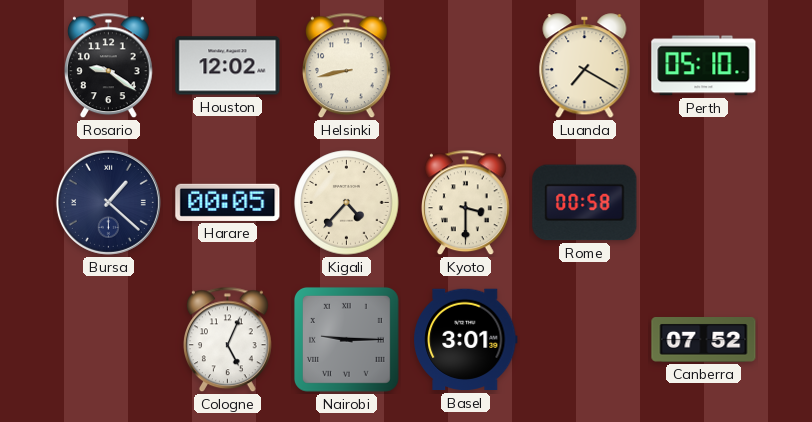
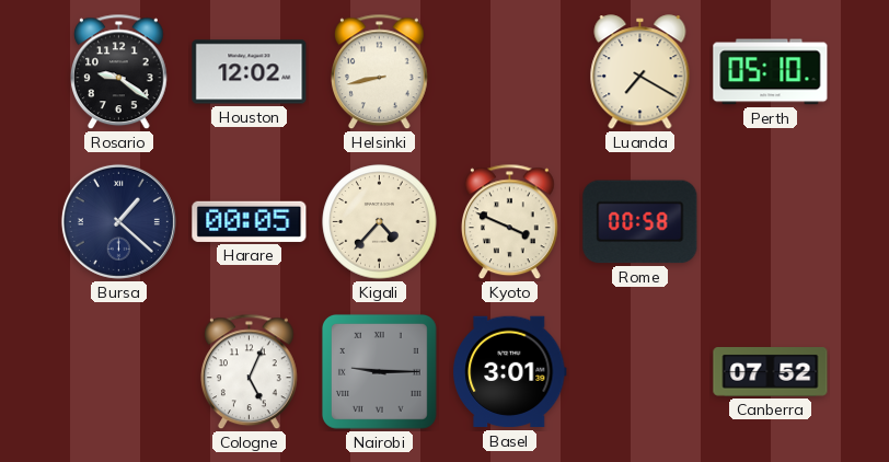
Kyoto: 3:30 -> 3:49
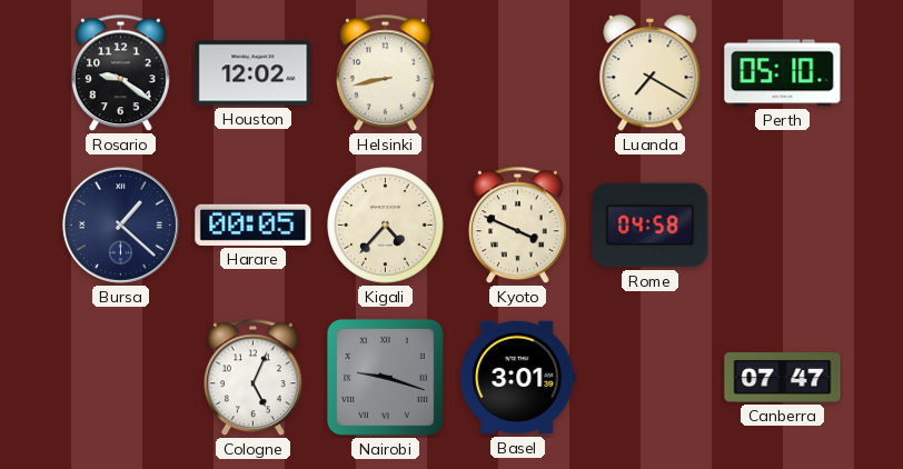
Rome: 00:58 -> 04:58
Nairobi: 9:15 -> 9:18
Canberra: 07:52 -> 07:47
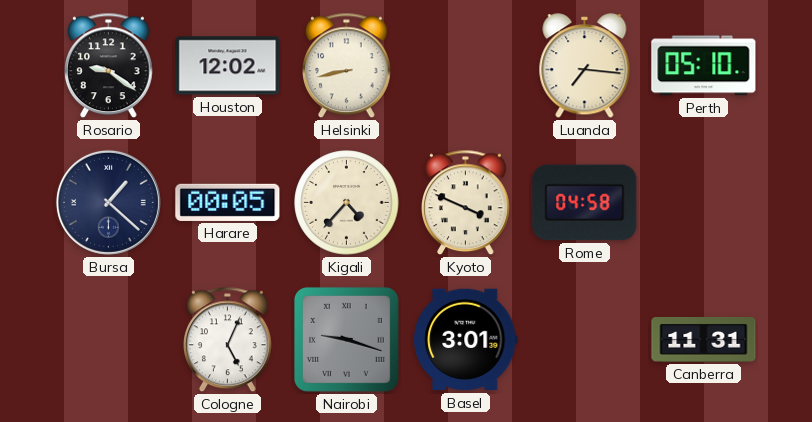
Luanda: 7:20 -> 7:16
Canberra: 07:47 -> 11:31
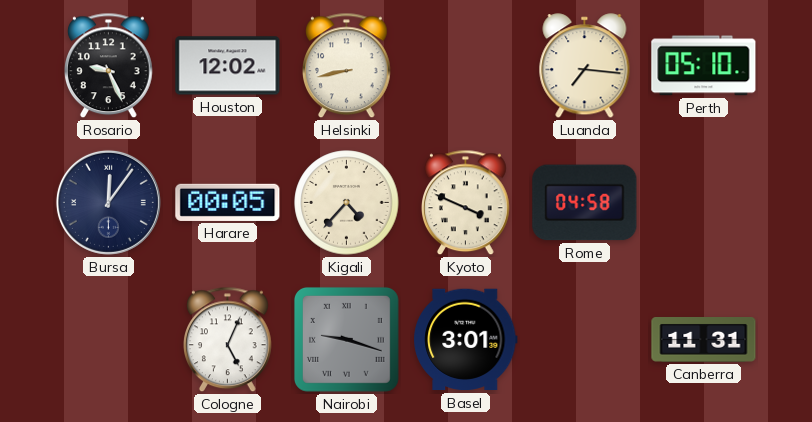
Rosario: 9:21 -> 9:26
Bursa: 1:22 -> 12:06
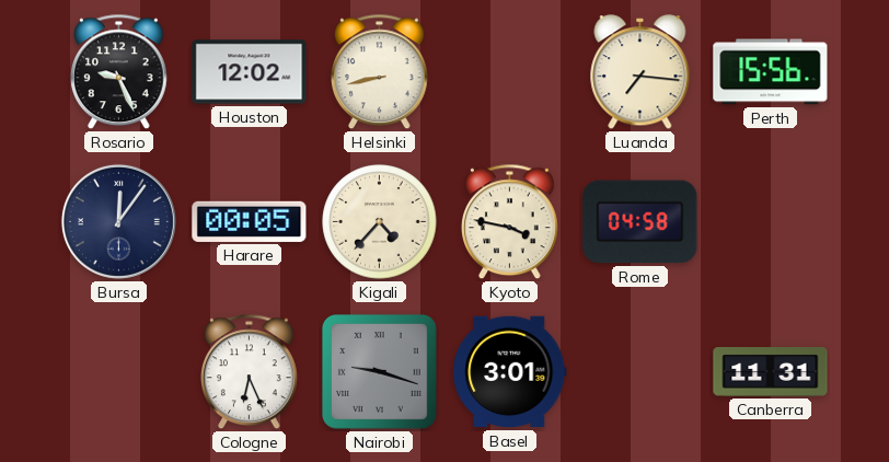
Perth: 05:10 -> 15:56
Kyoto: 3:49 -> 3:47
Cologne: 5:04 -> 6:26
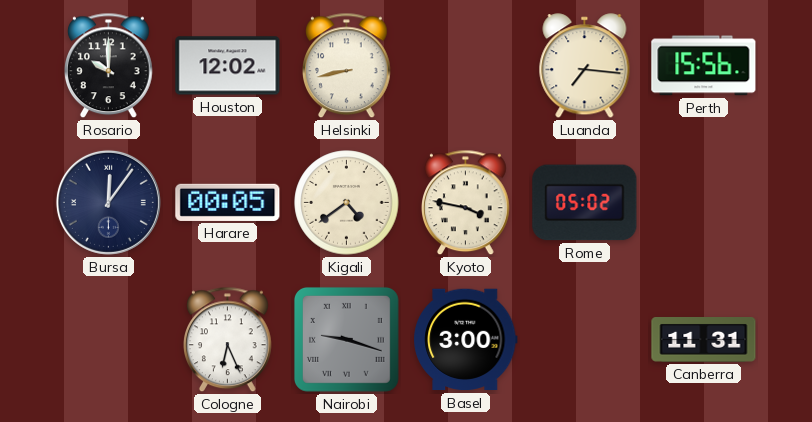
Rosario: 9:26 -> 10:00
Kigali: 4:37 -> 4:39
Rome: 04:58 -> 05:02
Basel: 3:01 -> 3:00
